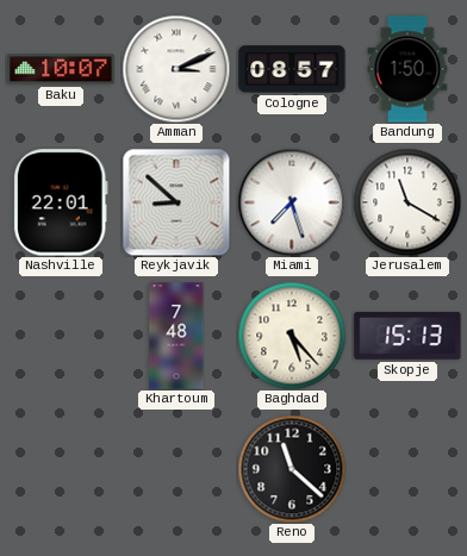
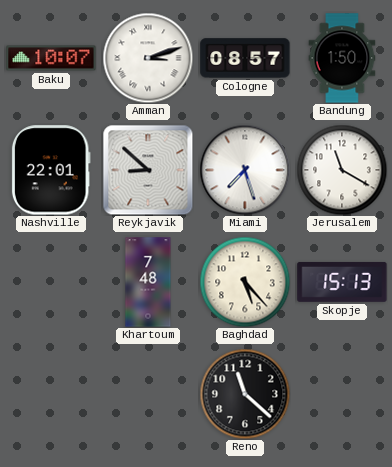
Amman: 3:11 -> 3:12
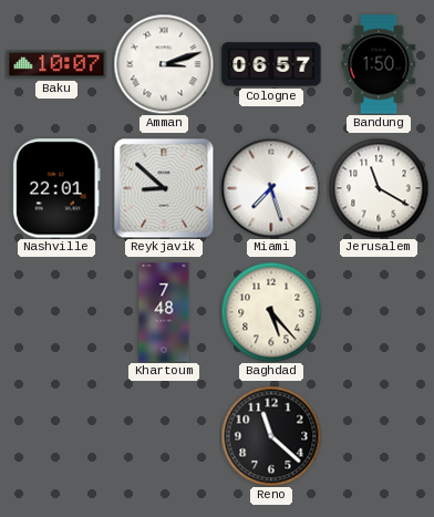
Cologne: 08:57 -> 06:57
Skopje: 15:13 -> none
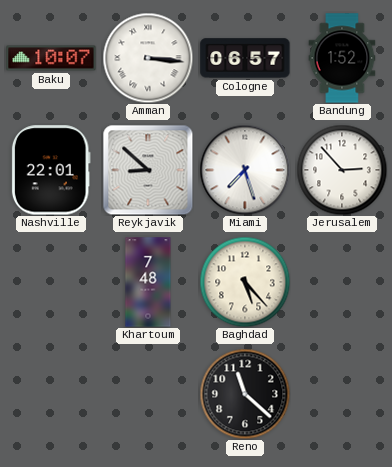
Amman: 3:12 -> 3:16
Bandung: 1:50 -> 1:52
Jerusalem: 11:20 -> 2:53
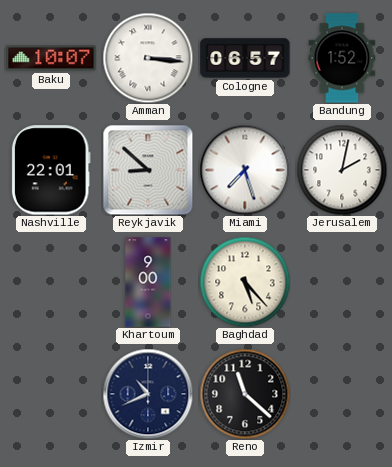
Jerusalem: 2:53 -> 2:02
Khartoum: 7:48 -> 9:00
Izmir: none -> 10:41
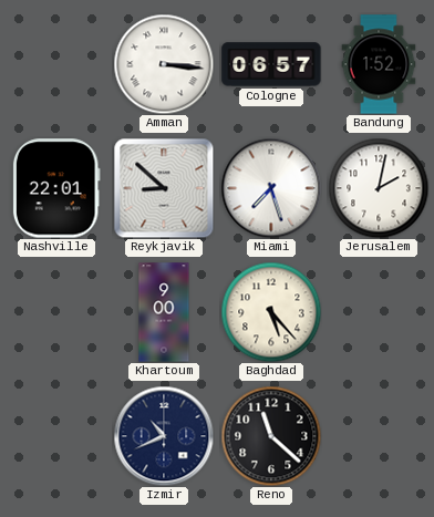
Baku: 10:07 -> none
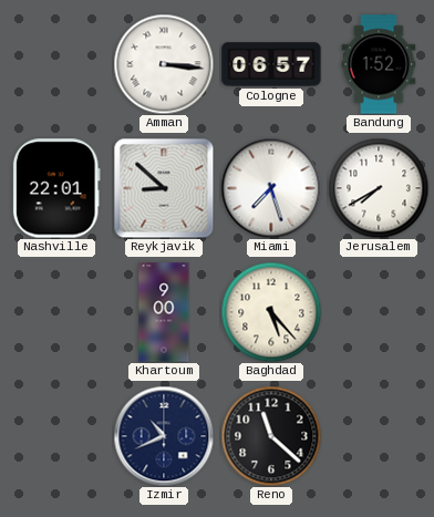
Jerusalem: 2:02 -> 7:40
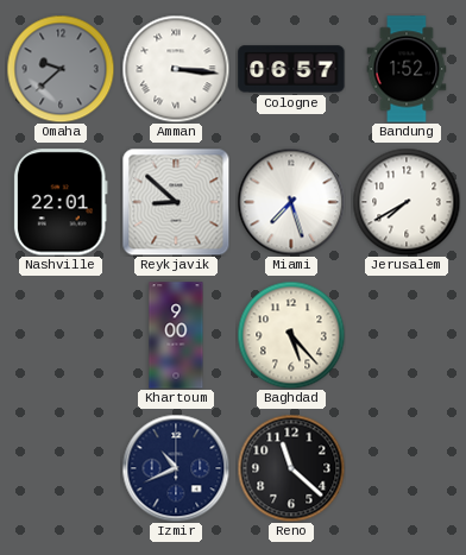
Omaha: none -> 9:38
